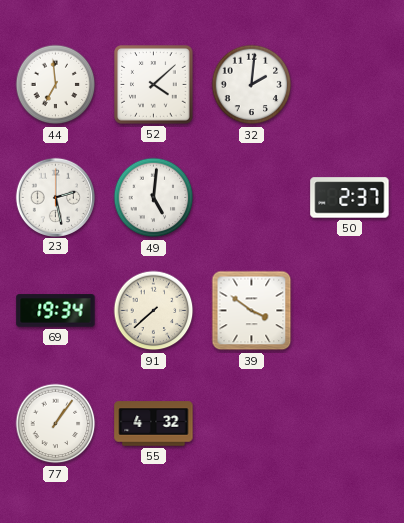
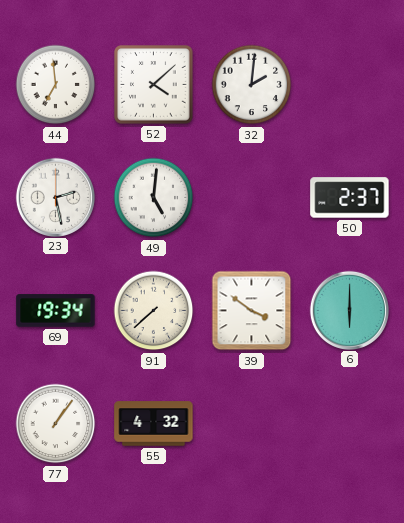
6: none -> 6:00
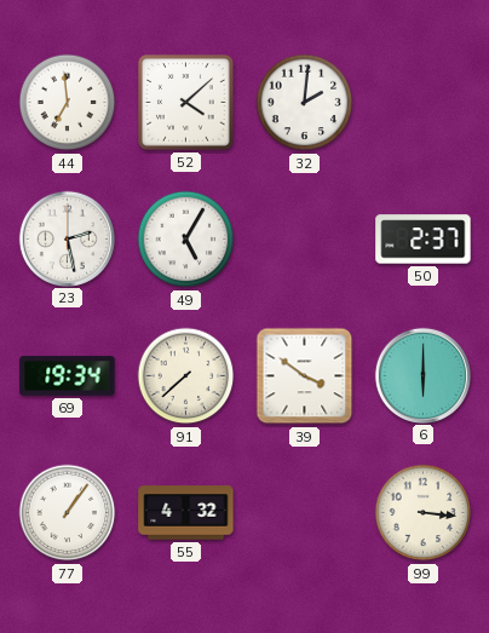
49: 5:01 -> 5:05
99: none -> 3:16
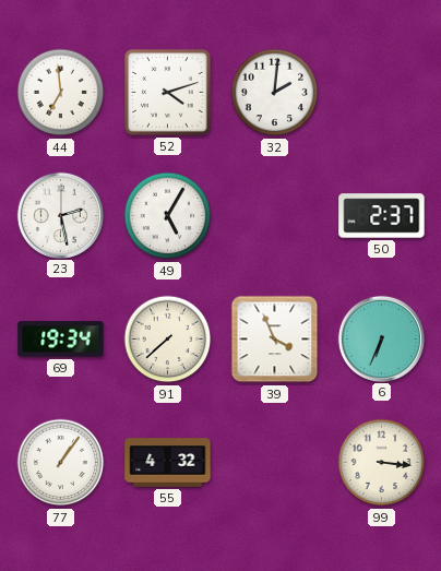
52: 4:08 -> 4:12
39: 3:51 -> 3:56
6: 6:00 -> 6:34
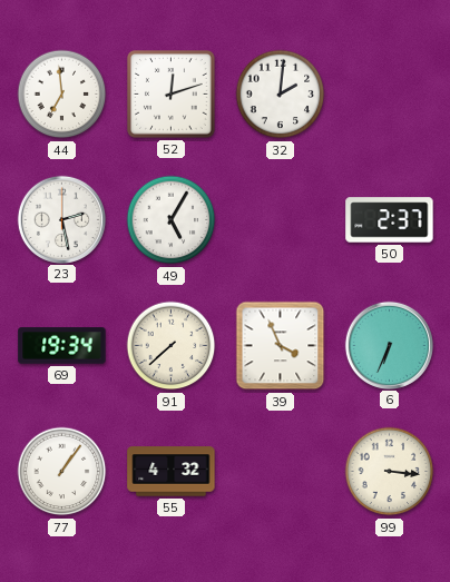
52: 4:12 -> 12:12
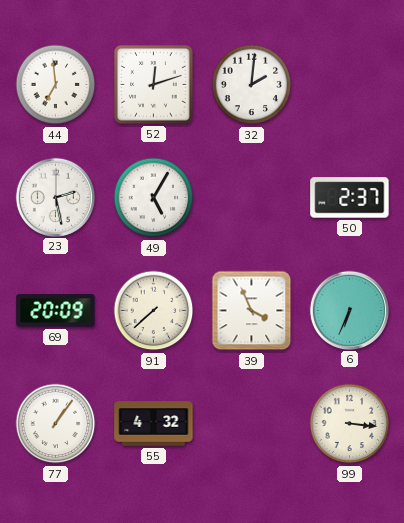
69: 19:34 -> 20:09
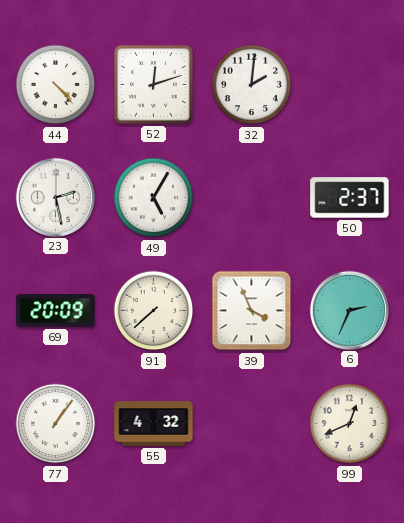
44: 6:59 -> 4:23
6: 6:34 -> 2:34
99: 3:16 -> 12:41
